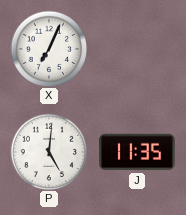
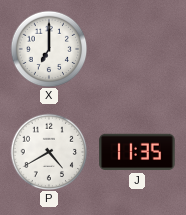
X: 7:04 -> 7:00
P: 5:01 -> 4:40
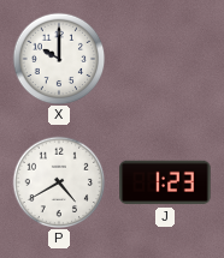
X: 7:00 -> 10:00
J: 11:35 -> 1:23
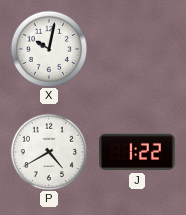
X: 10:00 -> 10:02
J: 1:23 -> 1:22
